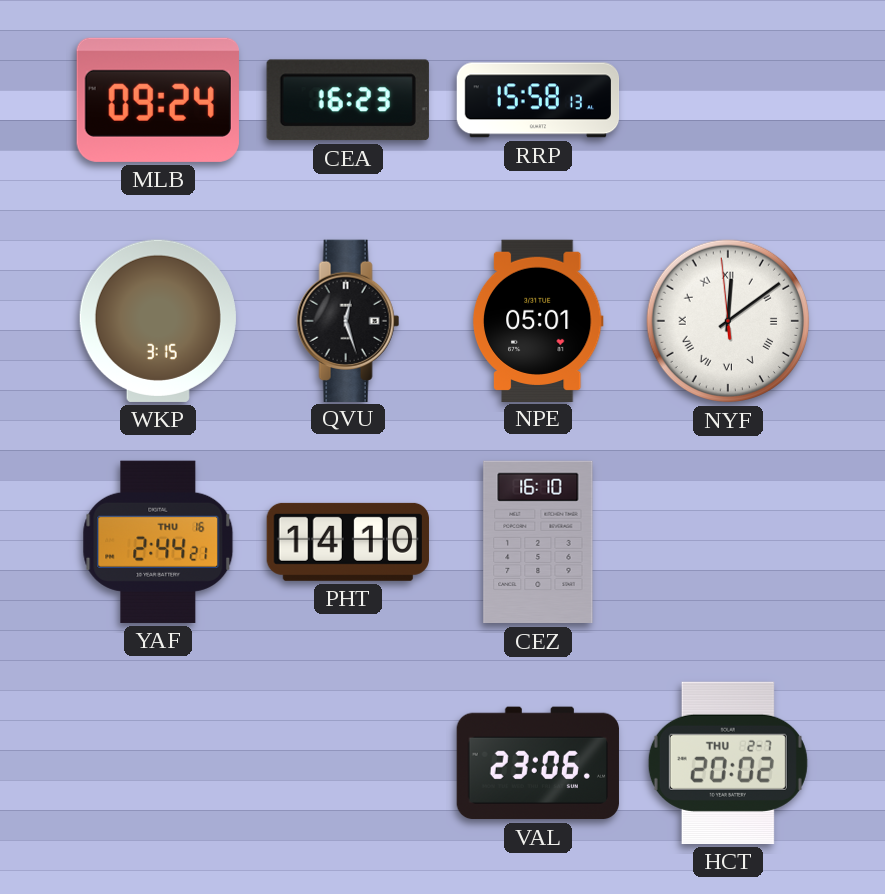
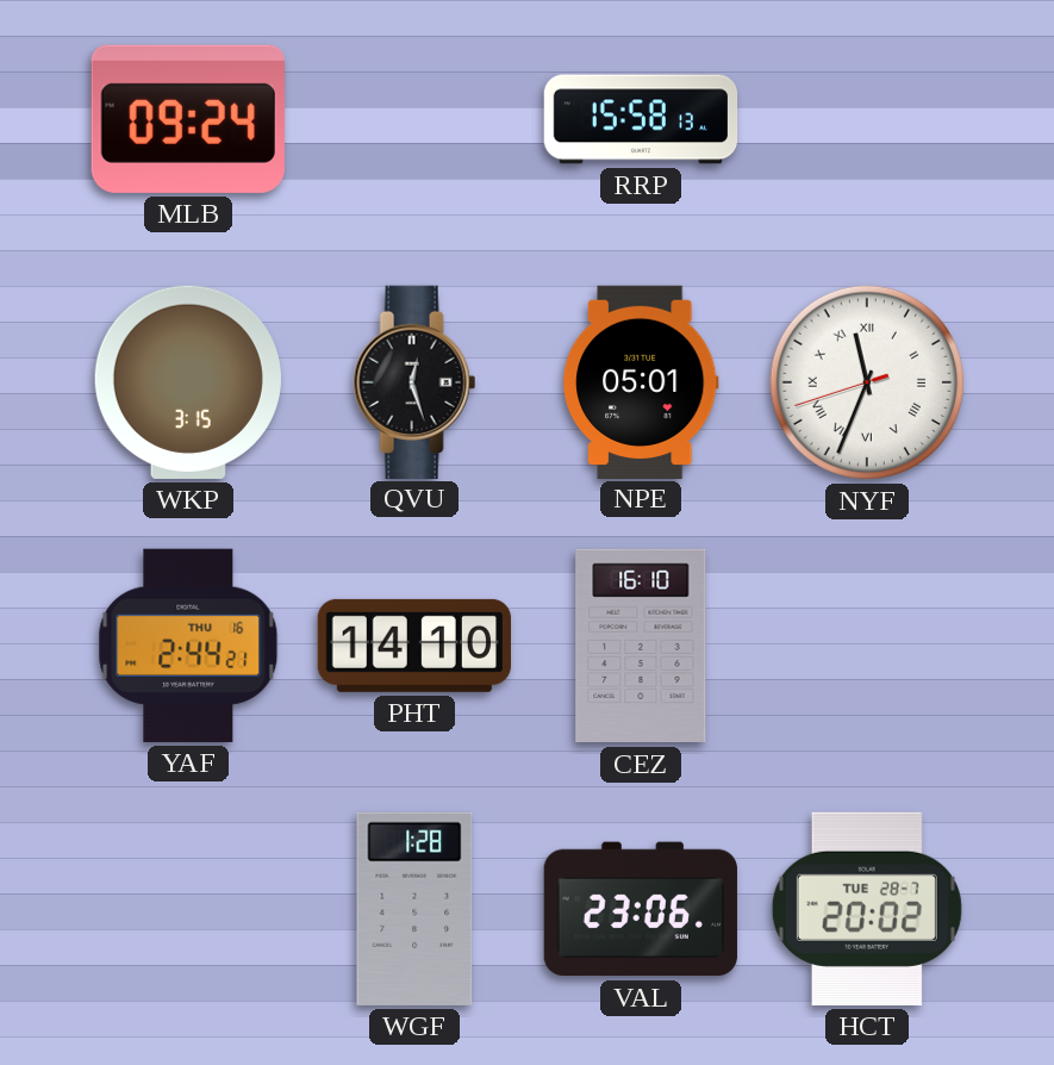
CEA: 16:23 -> none
NYF: 12:08 -> 11:33
WGF: none -> 1:28
HCT date: THU 2-7 -> TUE 28-7
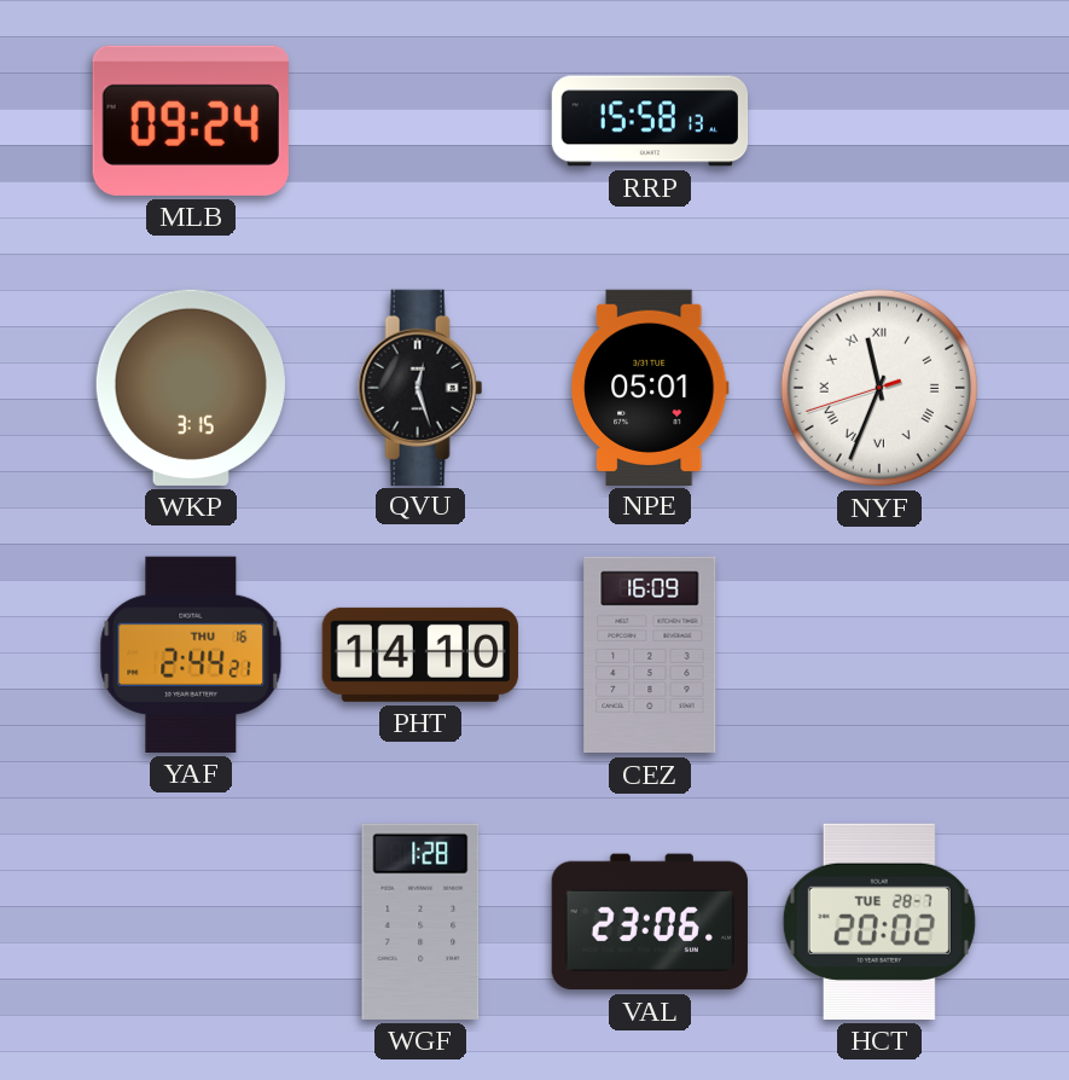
CEZ: 16:10 -> 16:09
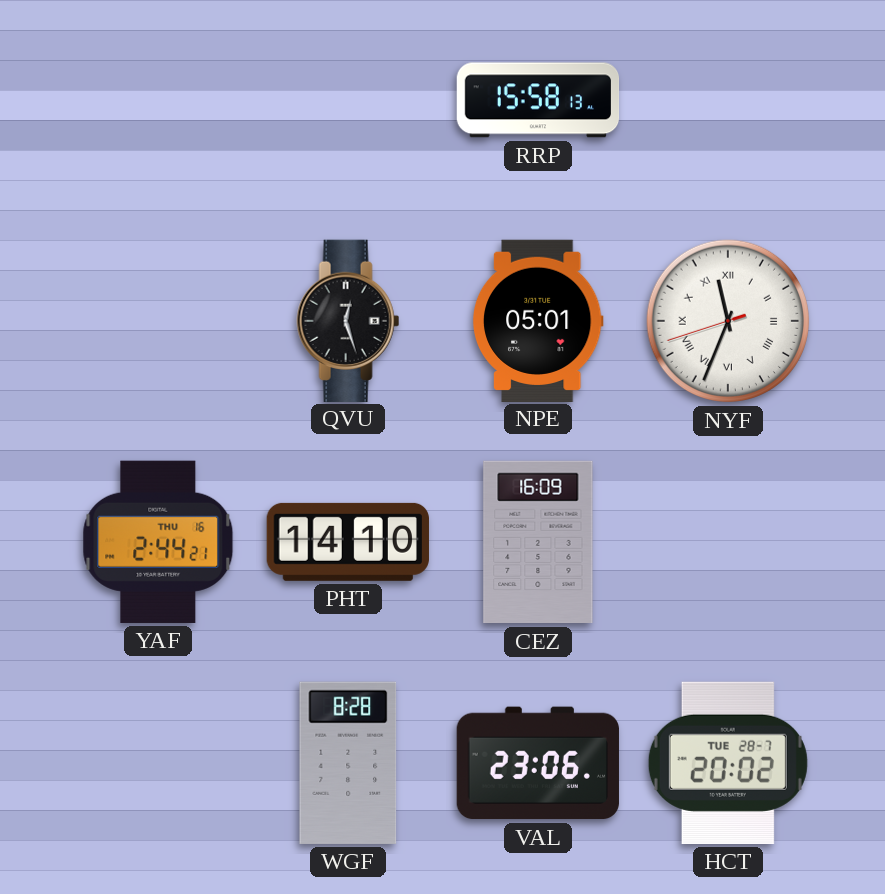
MLB: 09:24 -> none
WKP: 3:15 -> none
WGF: 1:28 -> 8:28
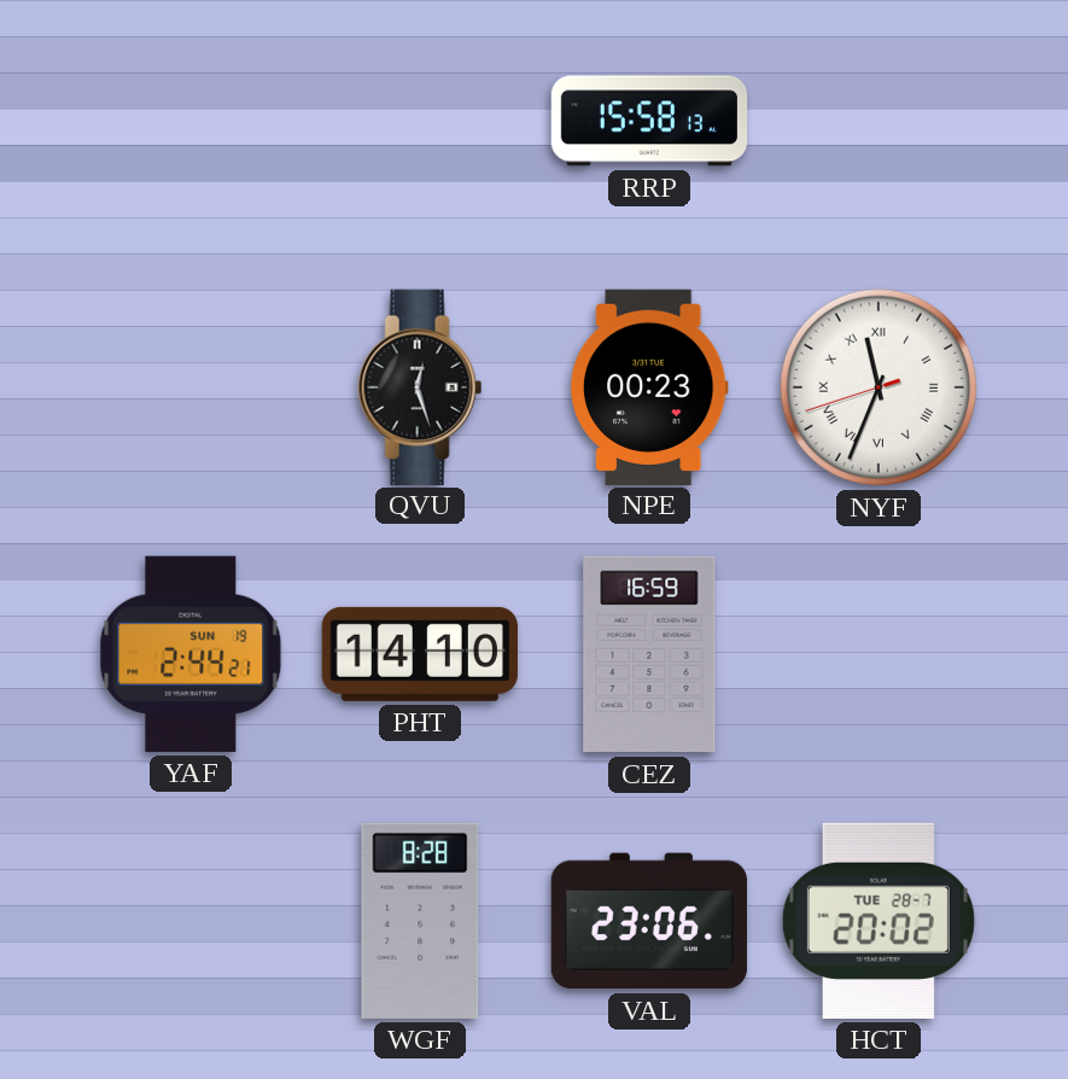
NPE: 05:01 -> 00:23
YAF date: THU 16 -> SUN 19
CEZ: 16:09 -> 16:59
